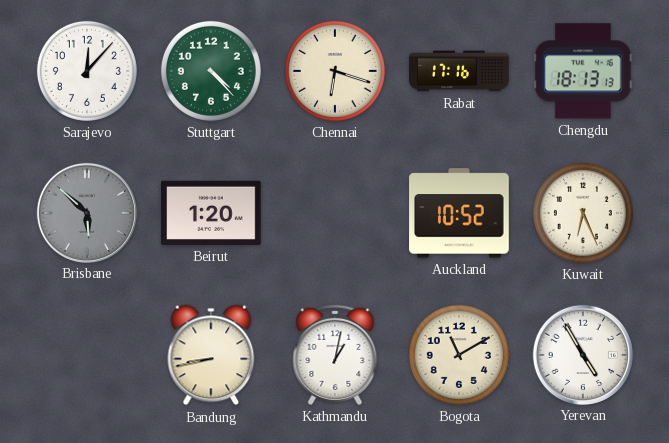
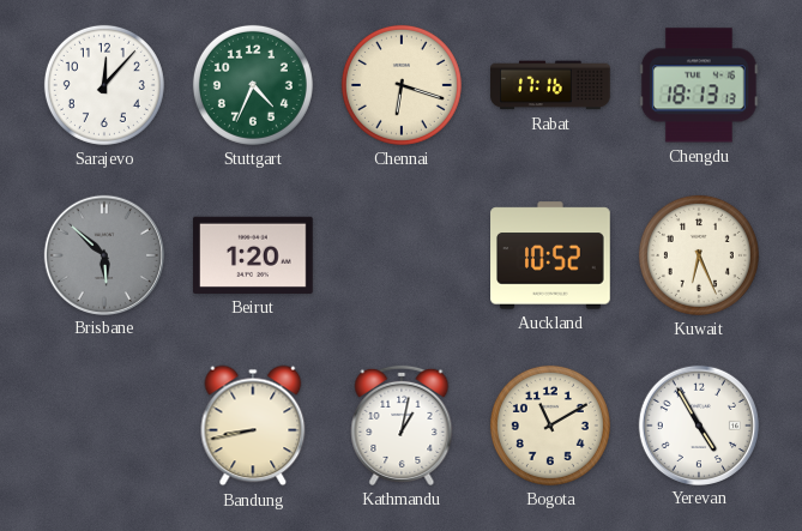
Stuttgart: 4:23 -> 4:34
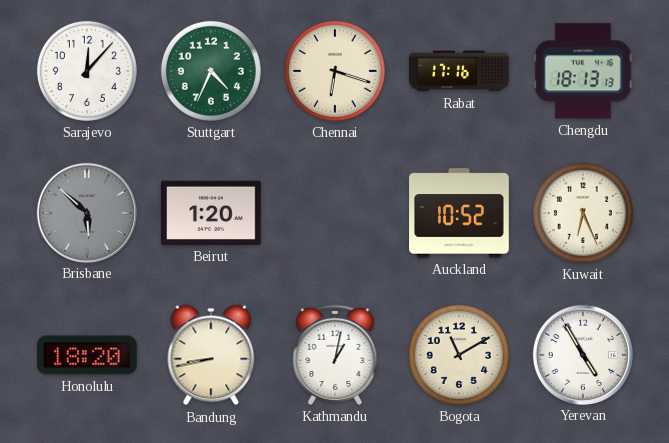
Honolulu: none -> 18:20
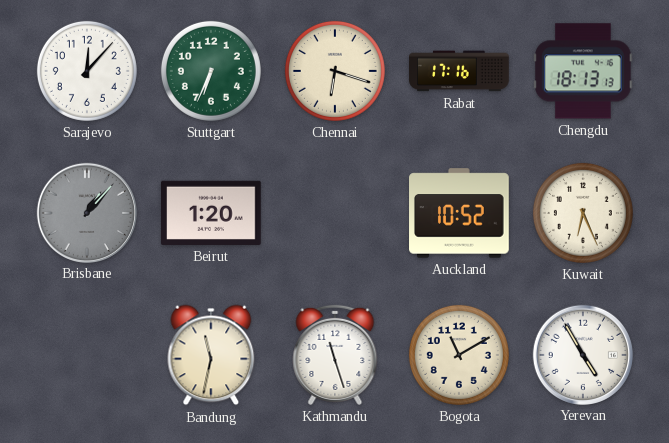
Stuttgart: 4:34 -> 6:34
Brisbane: 5:52 -> 1:07
Honolulu: 18:20 -> none
Bandung: 8:43 -> 11:32
Kathmandu: 1:02 -> 11:27
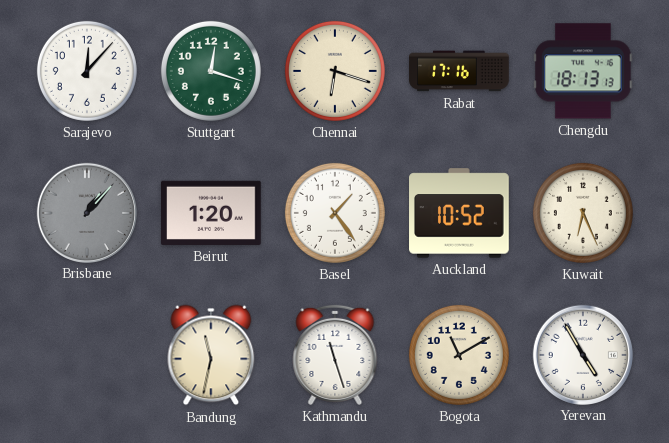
Stuttgart: 6:34 -> 12:18
Basel: none -> 1:24
